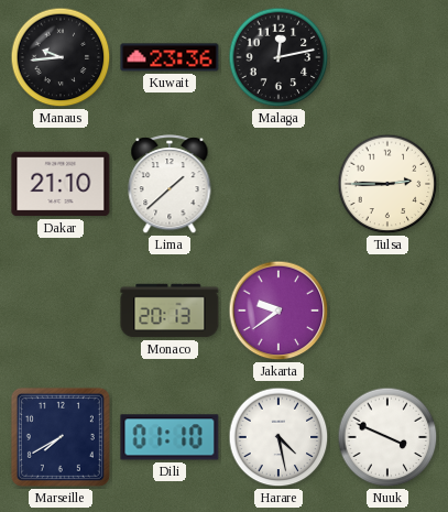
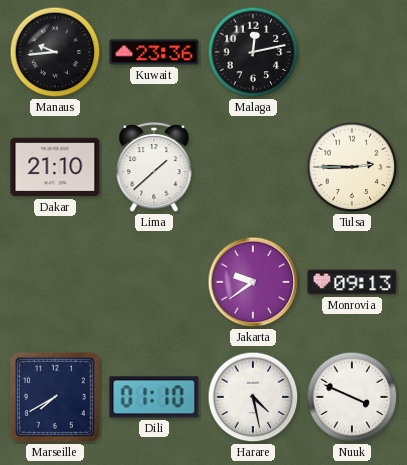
Monaco: 20:13 -> none
Monrovia: none -> 09:13
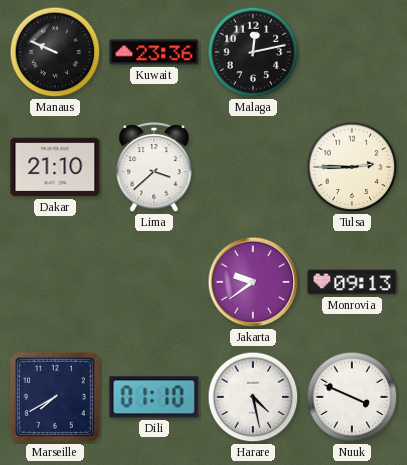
Manaus: 9:44 -> 9:49
Lima: 1:38 -> 3:38
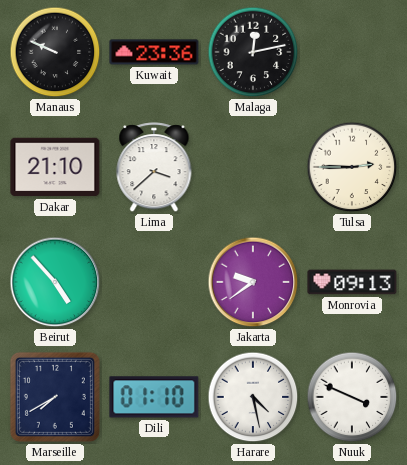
Beirut: none -> 4:53
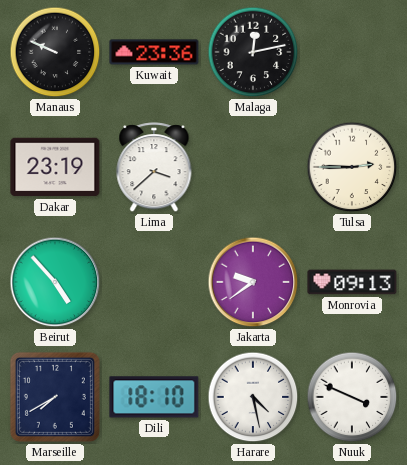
Dakar: 21:10 -> 23:19
Dili: 01:10 -> 18:10
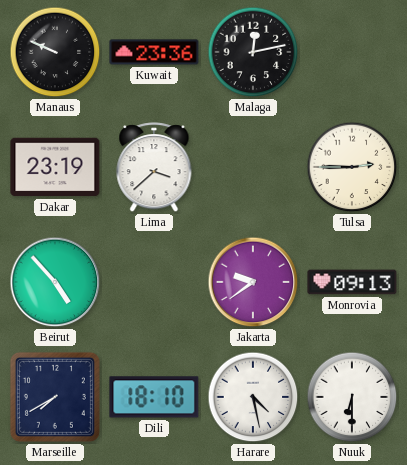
Nuuk: 3:49 -> 6:30
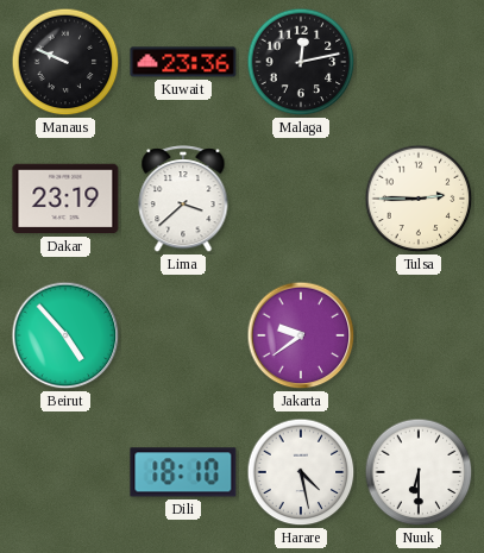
Monrovia: 09:13 -> none
Marseille: 7:40 -> none
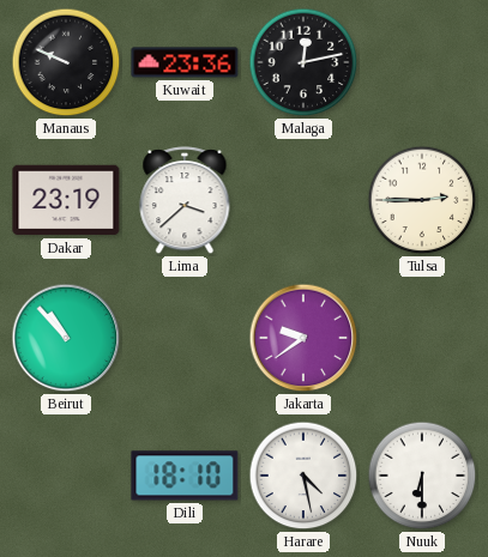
Beirut: 4:53 -> 10:53
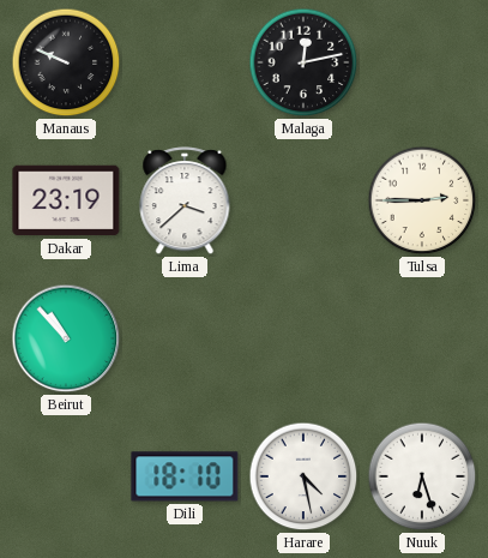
Kuwait: 23:36 -> none
Jakarta: 9:39 -> none
Nuuk: 6:30 -> 6:27
